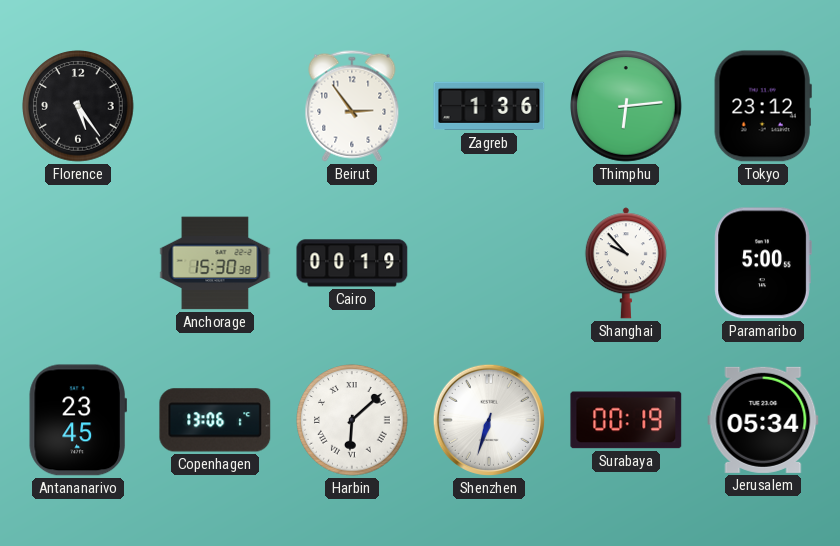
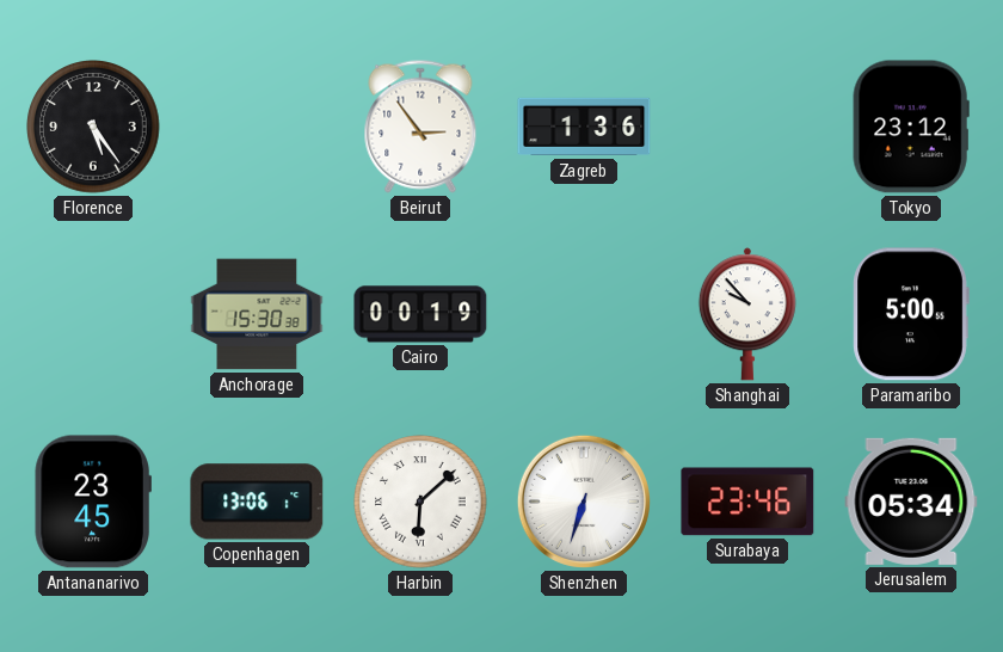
Thimphu: 6:14 -> none
Surabaya: 00:19 -> 23:46
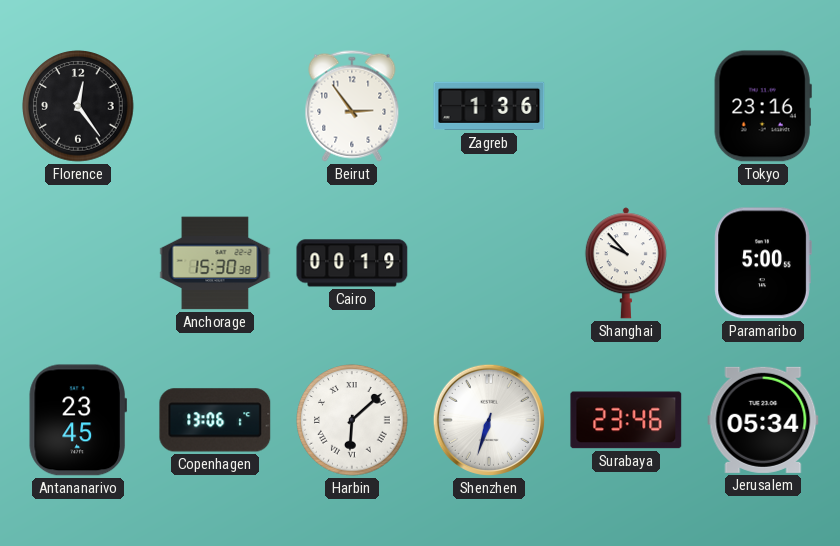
Florence: 5:24 -> 12:24
Tokyo: 23:12 -> 23:16
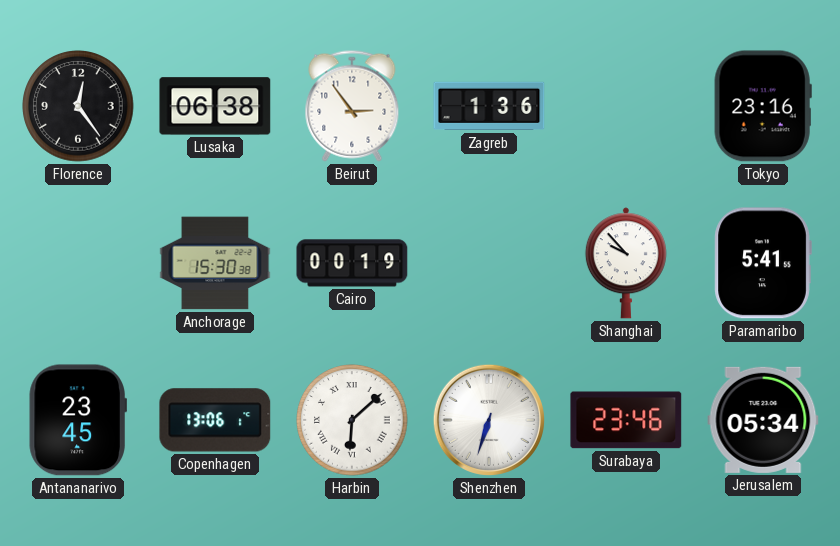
Lusaka: none -> 06:38
Paramaribo: 5:00 -> 5:41
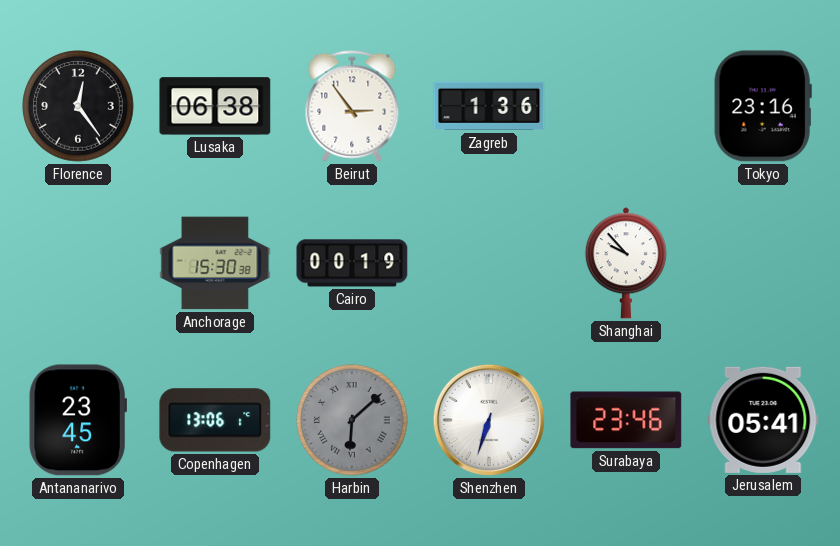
Paramaribo: 5:41 -> none
Harbin dial: white -> grey
Jerusalem: 05:34 -> 05:41
